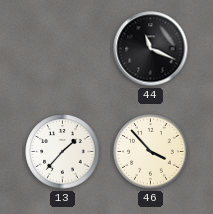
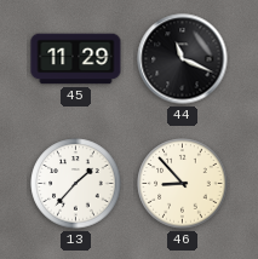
45: none -> 11:29
46: 3:53 -> 8:53
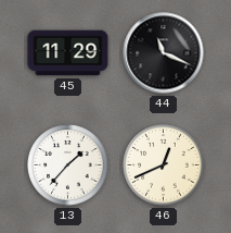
46: 8:53 -> 12:41
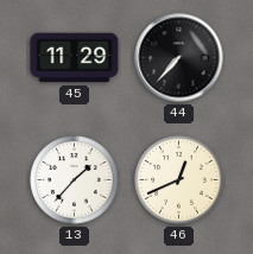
44: 11:19 -> 7:37
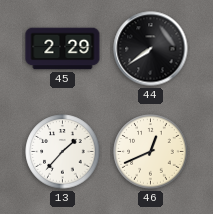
45: 11:29 -> 2:29
44: 7:37 -> 7:39
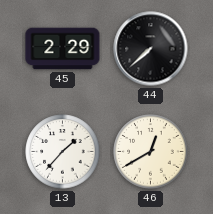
44: 7:39 -> 7:38
46: 12:41 -> 12:40
